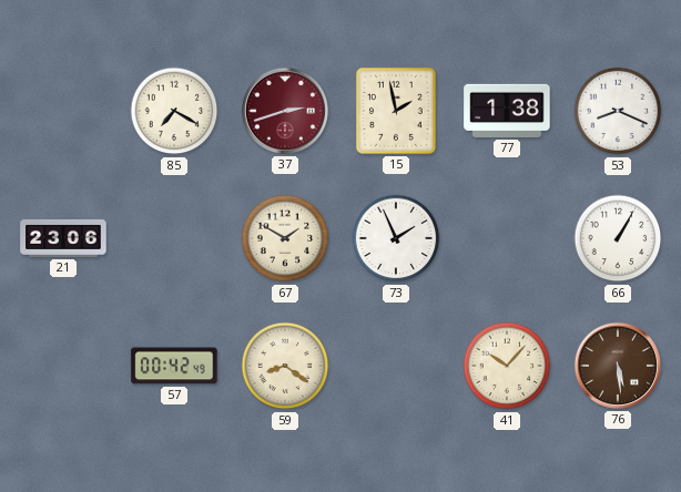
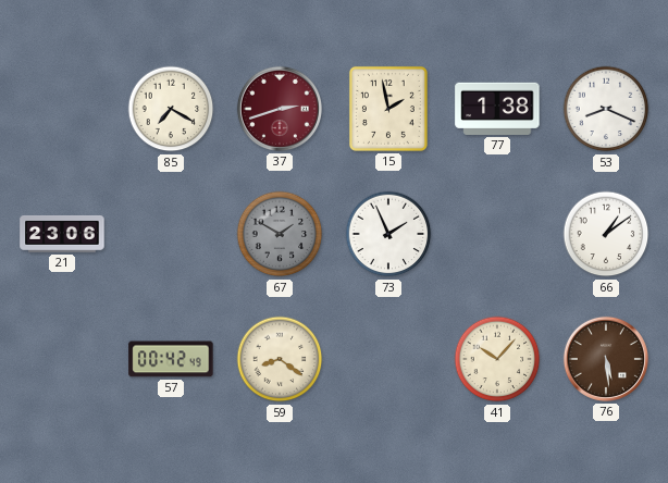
67 dial: cream -> grey
66: 1:05 -> 1:09
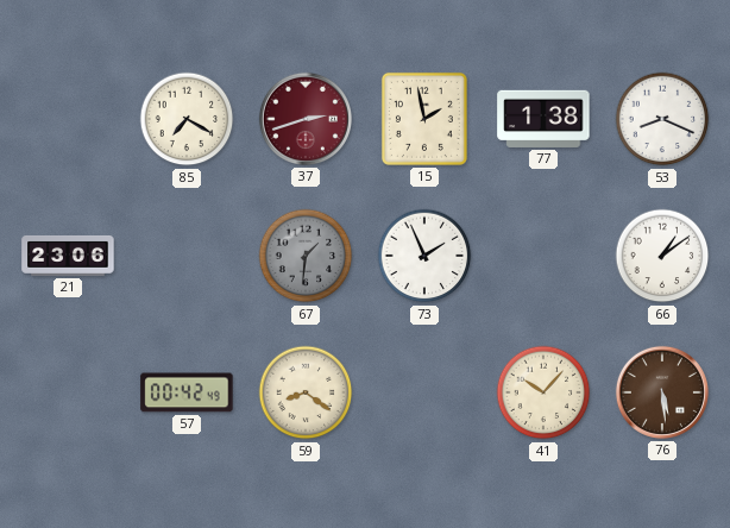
67: 1:50 -> 1:31
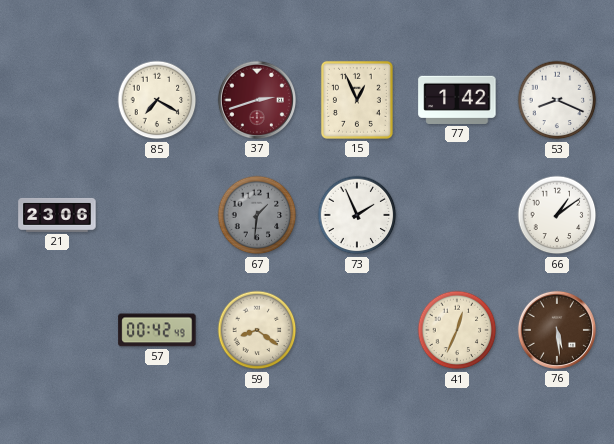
15: 1:58 -> 12:56
77: 1:38 -> 1:42
41: 10:07 -> 12:34
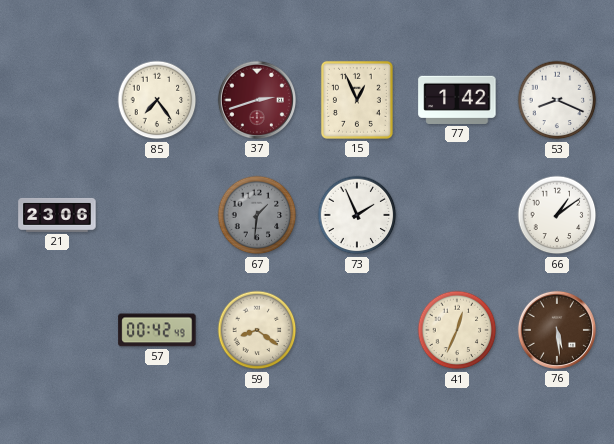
85: 7:20 -> 7:24
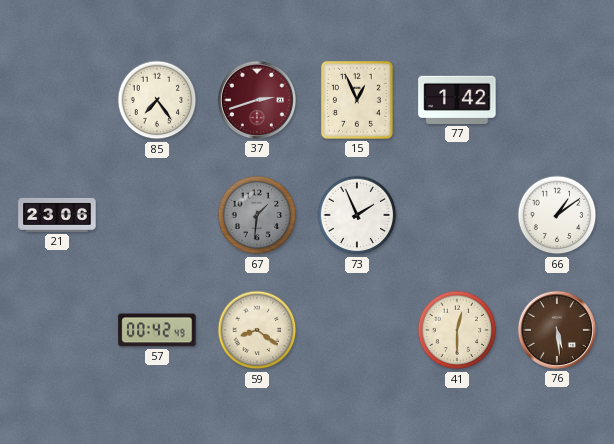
53: 8:19 -> none
41: 12:34 -> 12:30
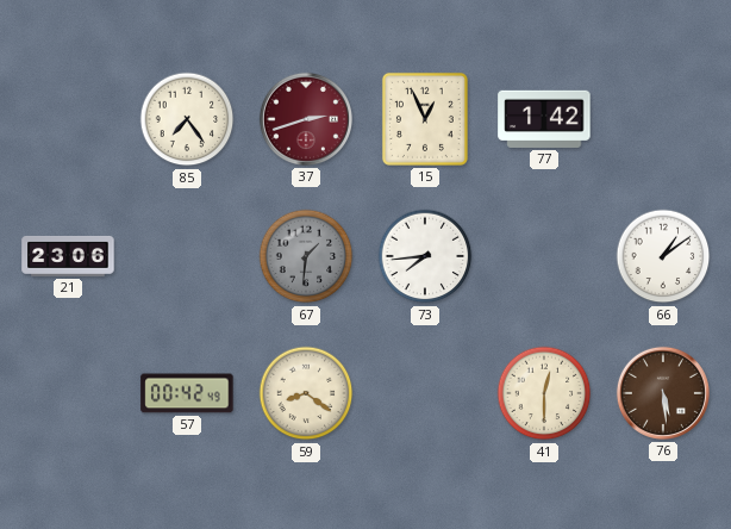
73: 1:56 -> 7:44
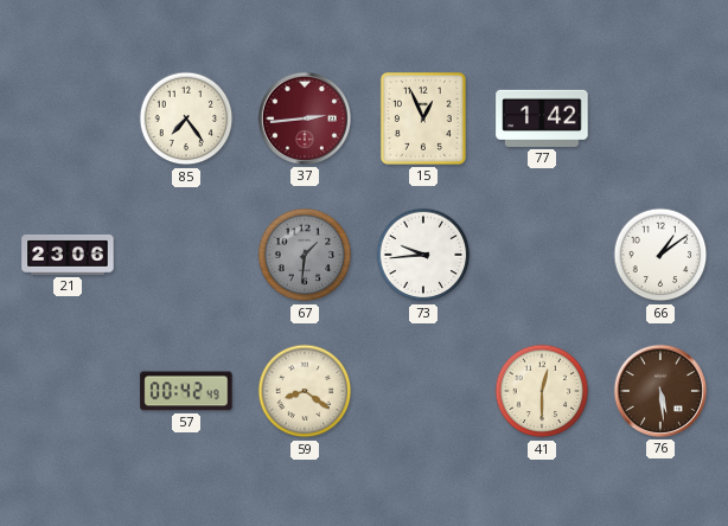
37: 2:42 -> 2:44
73: 7:44 -> 9:44
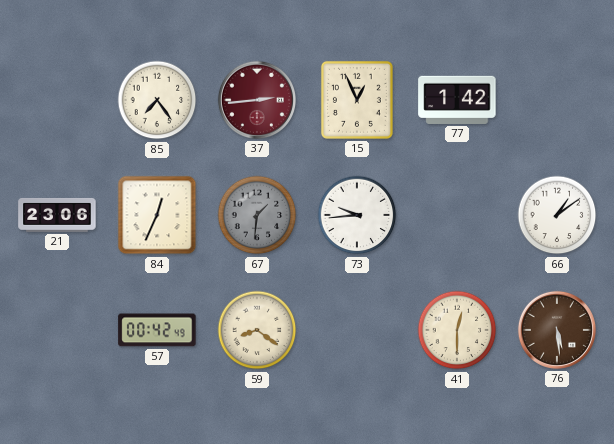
84: none -> 12:34
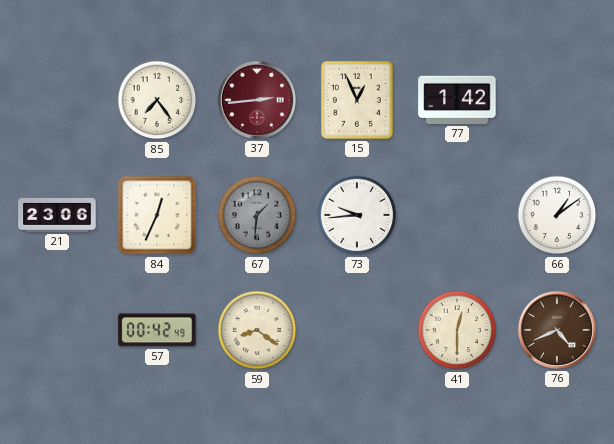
76: 5:29 -> 4:41
